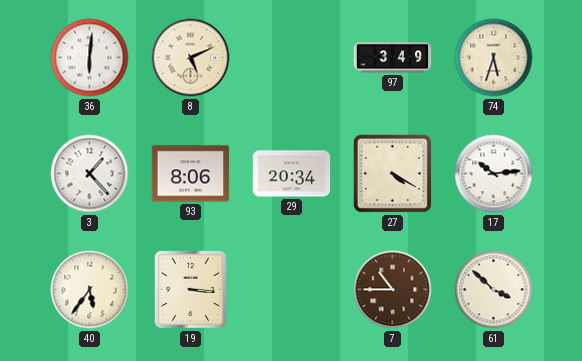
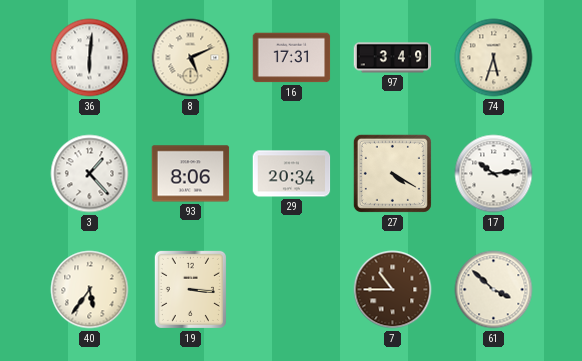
16: none -> 17:31
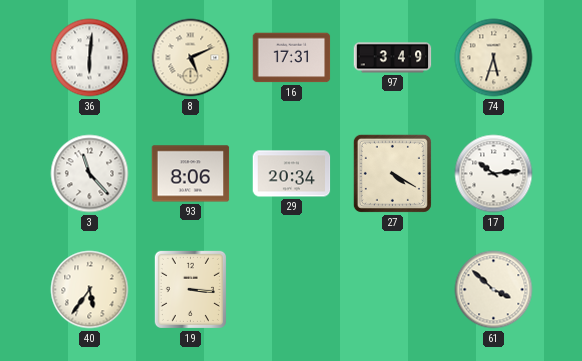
3: 1:23 -> 11:23
7: 10:45 -> none
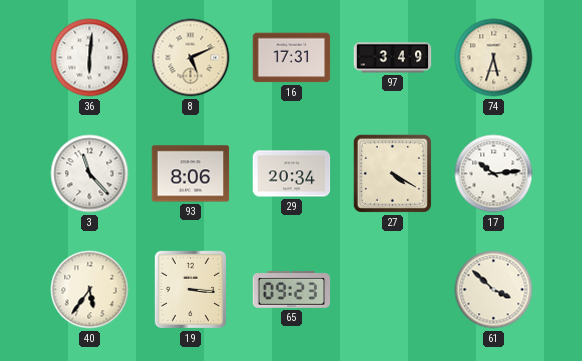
65: none -> 09:23
